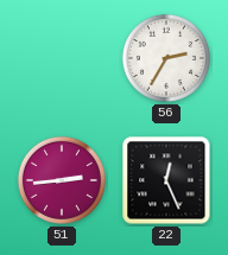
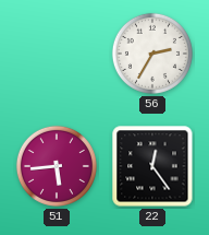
51: 2:44 -> 5:44
22: 12:26 -> 12:24
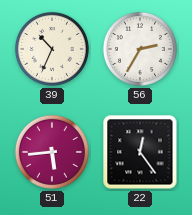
39: none -> 10:34
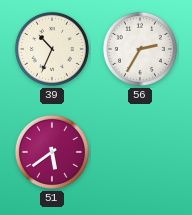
51: 5:44 -> 5:39
22: 12:24 -> none
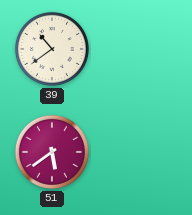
39: 10:34 -> 10:39
56: 2:35 -> none
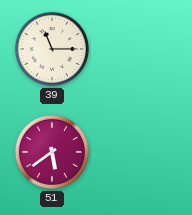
39: 10:39 -> 11:15
